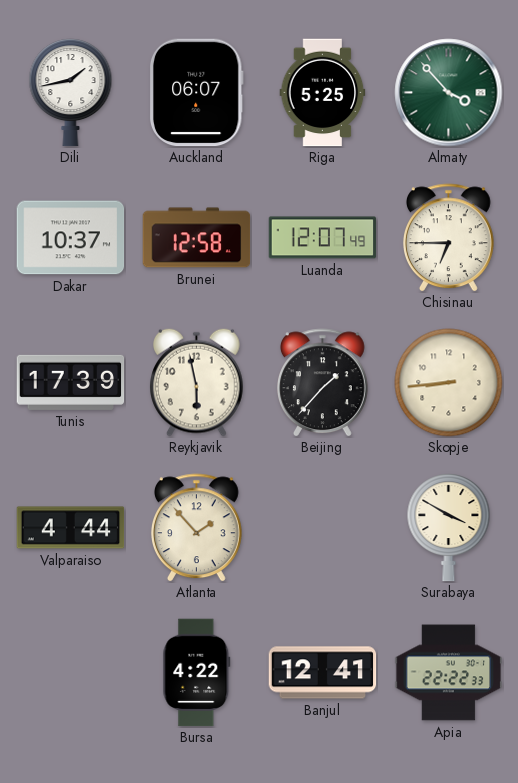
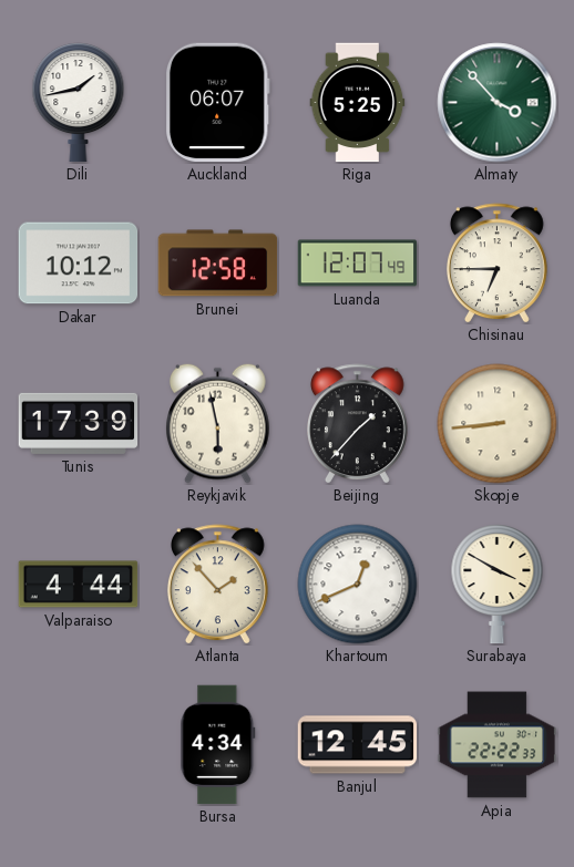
Dakar: 10:37 -> 10:12
Khartoum: none -> 12:41
Bursa: 4:22 -> 4:34
Banjul: 12:41 -> 12:45
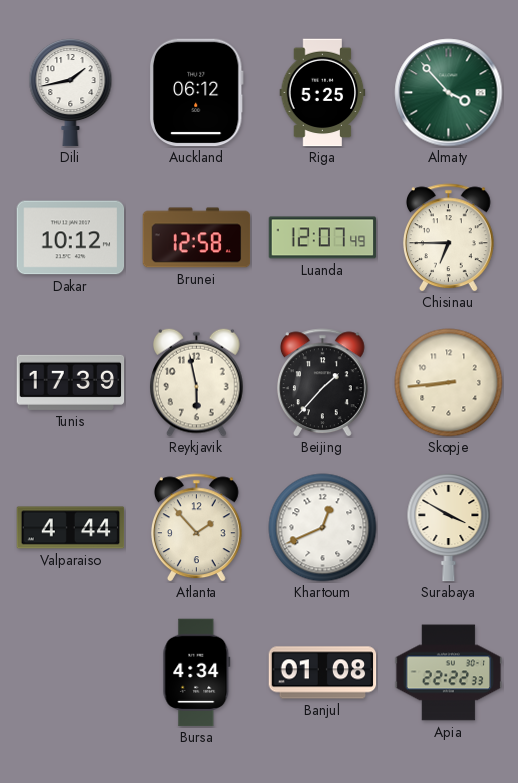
Auckland: 06:07 -> 06:12
Banjul: 12:45 -> 01:08
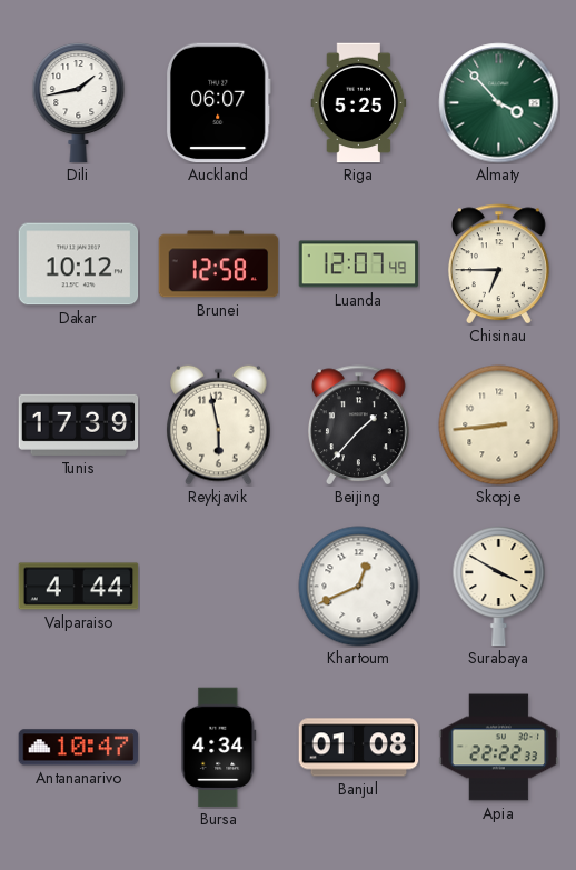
Auckland: 06:12 -> 06:07
Atlanta: 1:53 -> none
Antananarivo: none -> 10:47
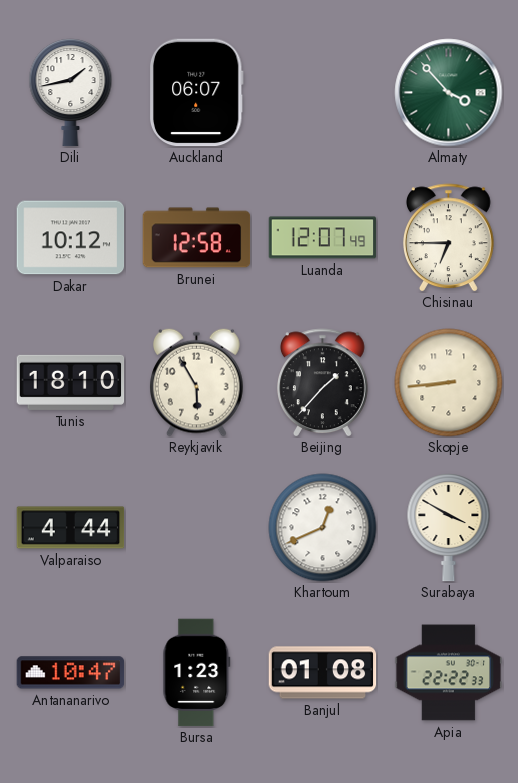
Riga: 5:25 -> none
Tunis: 17:39 -> 18:10
Reykjavik: 5:58 -> 5:55
Bursa: 4:34 -> 1:23
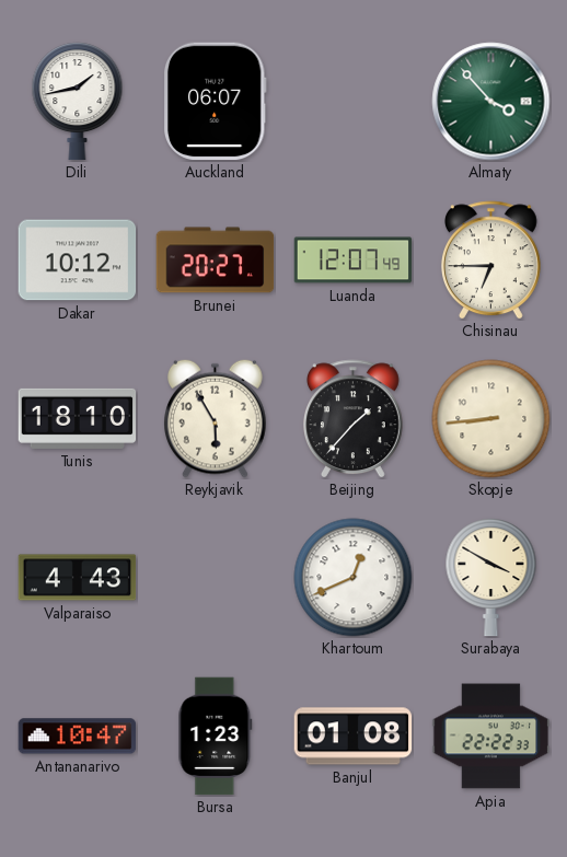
Brunei: 12:58 -> 20:27
Valparaiso: 4:44 -> 4:43
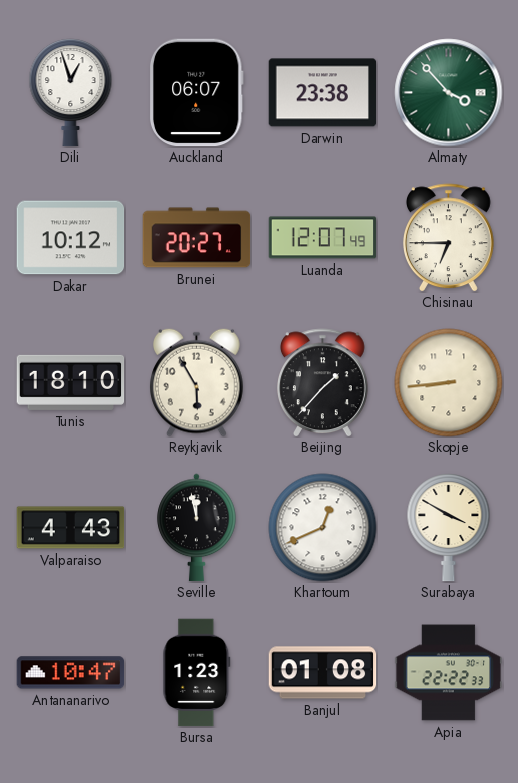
Dili: 1:43 -> 12:57
Darwin: none -> 23:38
Seville: none -> 11:58
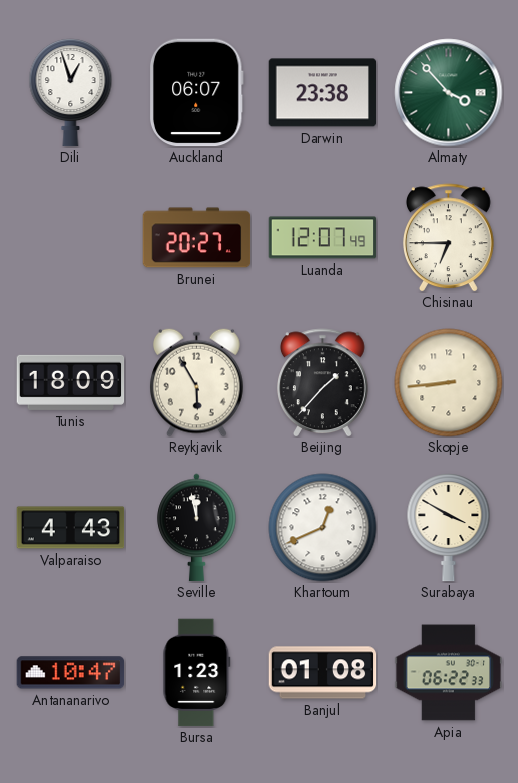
Dakar: 10:12 -> none
Tunis: 18:10 -> 18:09
Apia: 22:22 -> 06:22
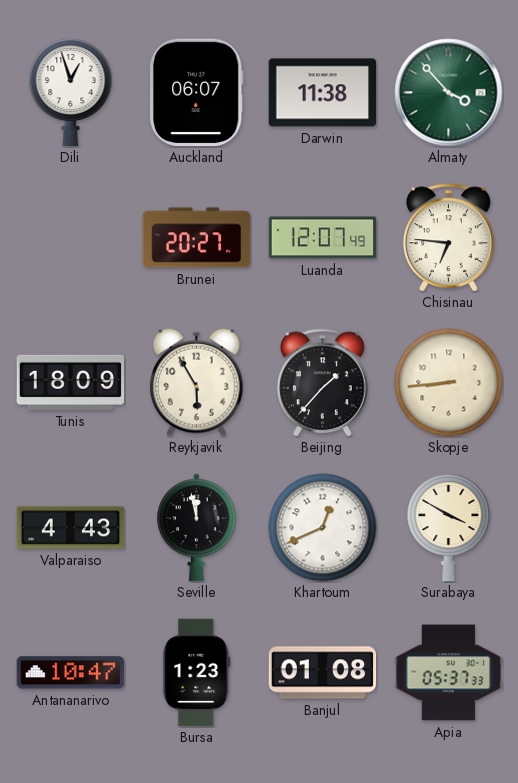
Darwin: 23:38 -> 11:38
Chisinau: 6:45 -> 6:46
Apia: 06:22 -> 05:37
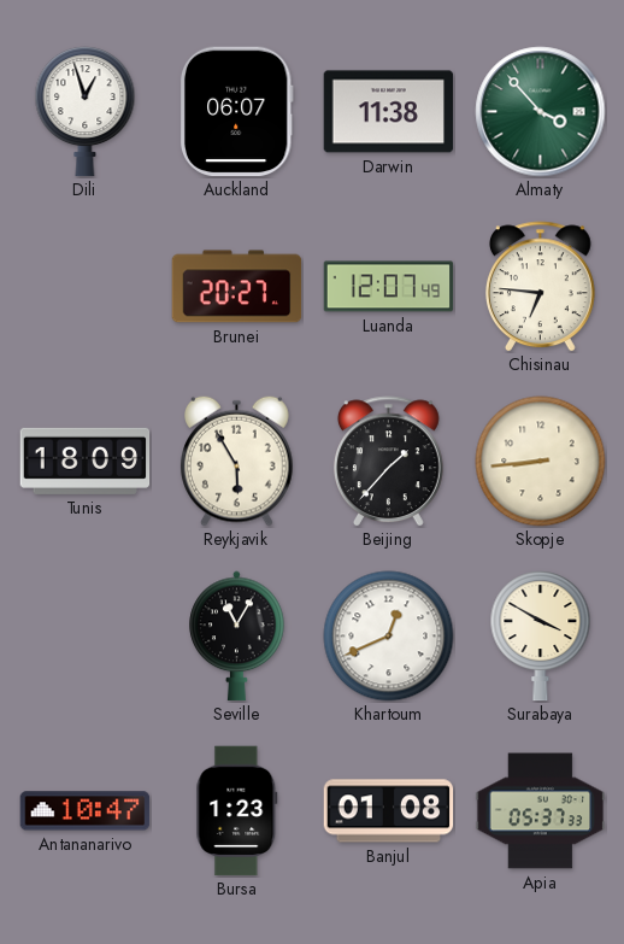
Valparaiso: 4:43 -> none
Seville: 11:58 -> 11:05
